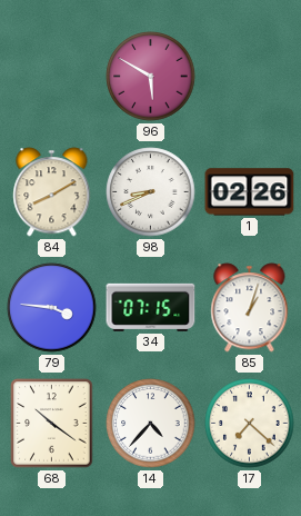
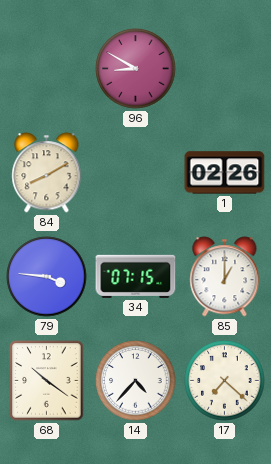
96: 5:50 -> 8:50
98: 8:41 -> none
85: 1:03 -> 1:00
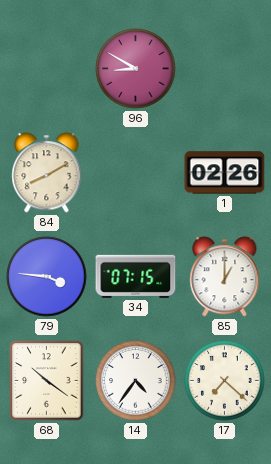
14: 4:37 -> 4:36
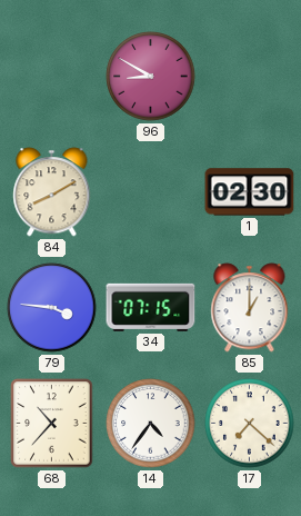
1: 02:26 -> 02:30
68: 10:21 -> 10:37
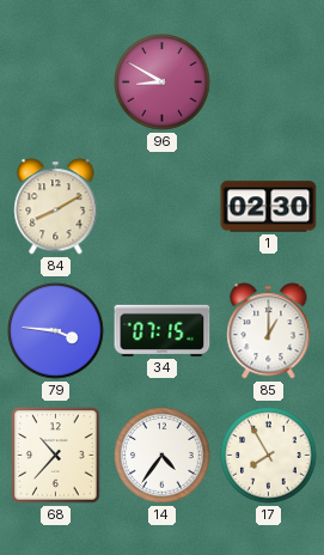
17: 7:22 -> 7:55
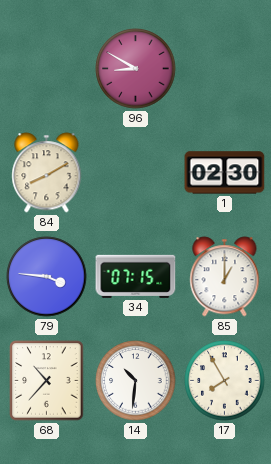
14: 4:36 -> 10:31
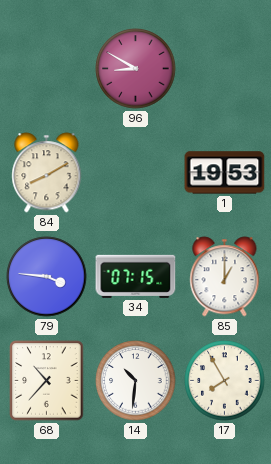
1: 02:30 -> 19:53
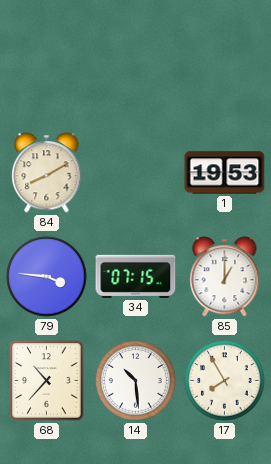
96: 8:50 -> none
14: 10:31 -> 10:29
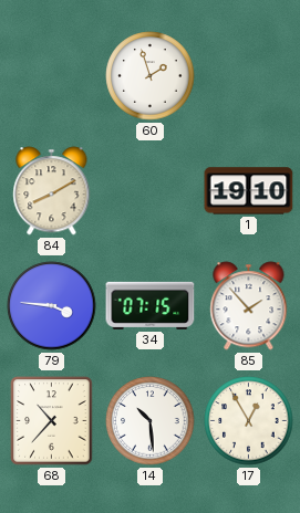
60: none -> 1:57
1: 19:53 -> 19:10
85: 1:00 -> 1:53
17: 7:55 -> 12:55
